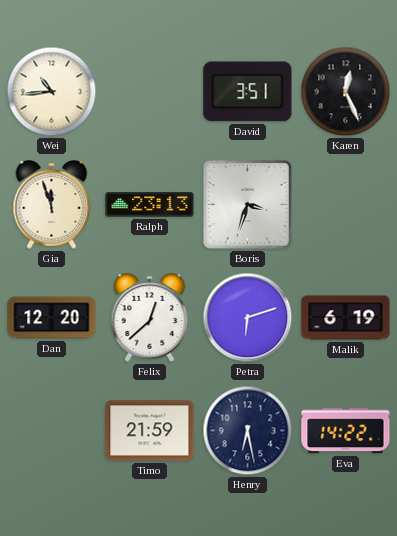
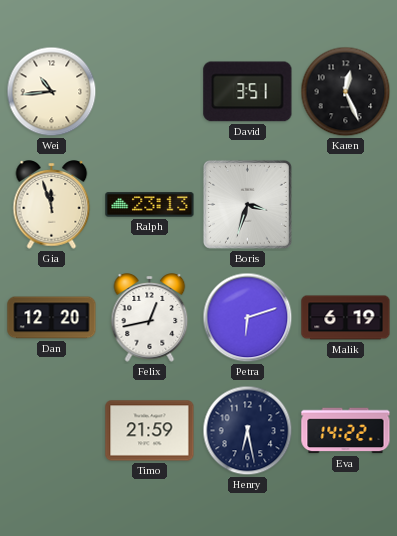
Felix: 12:38 -> 12:43
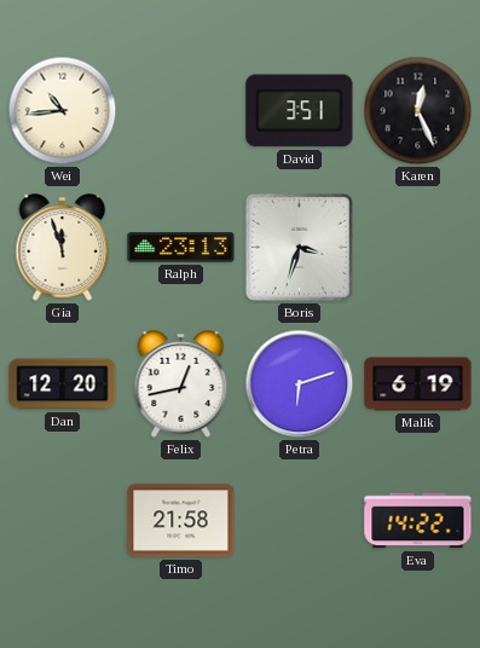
Timo: 21:59 -> 21:58
Henry: 6:28 -> none
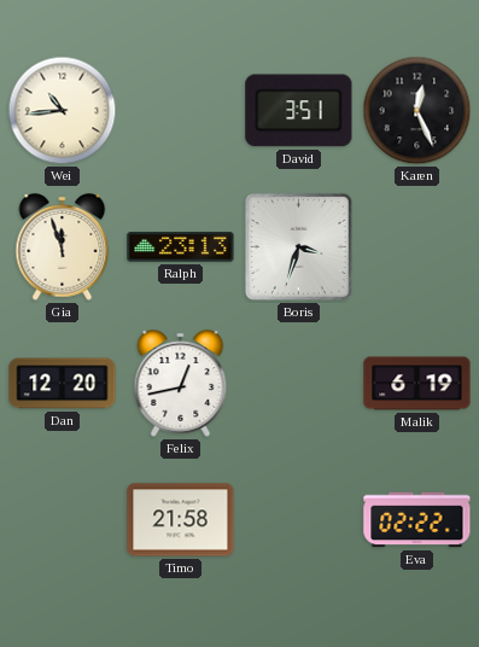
Petra: 6:12 -> none
Eva: 14:22 -> 02:22
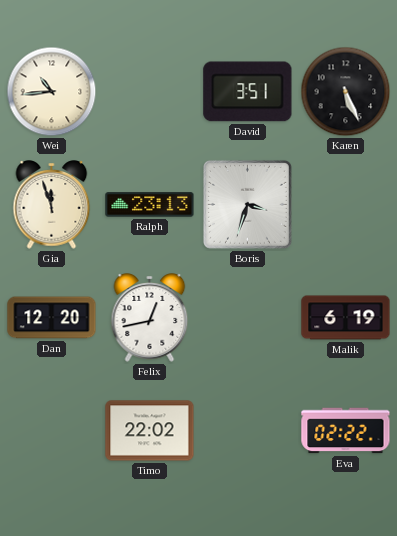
Karen: 12:26 -> 5:26
Timo: 21:58 -> 22:02
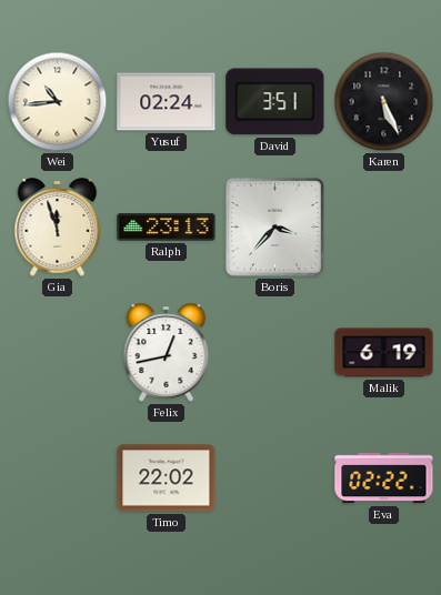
Yusuf: none -> 02:24
Boris: 3:33 -> 3:37
Dan: 12:20 -> none
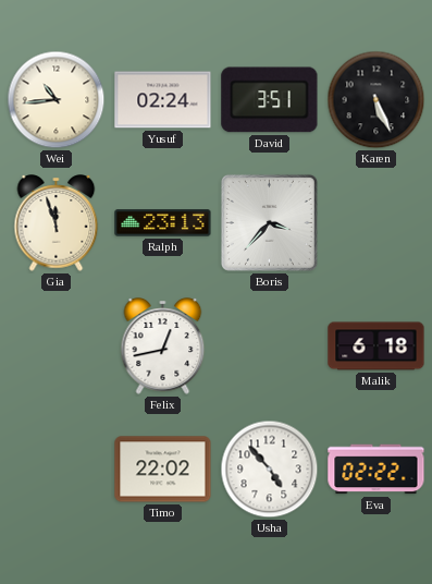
Malik: 6:19 -> 6:18
Usha: none -> 4:53
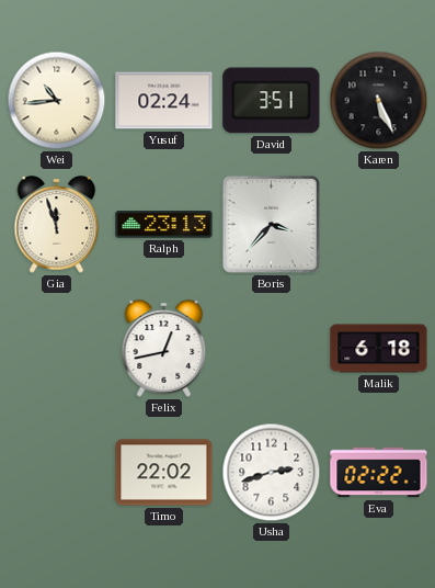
Usha: 4:53 -> 2:42
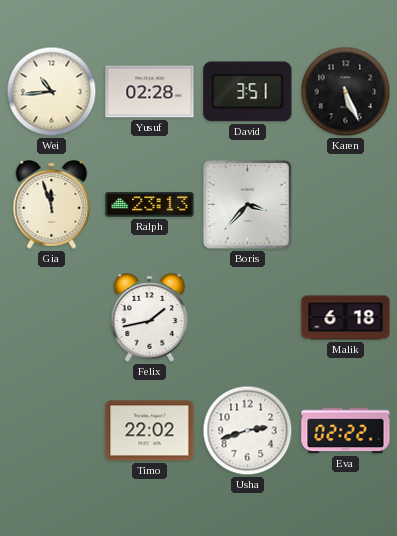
Yusuf: 02:24 -> 02:28
Felix: 12:43 -> 1:43
